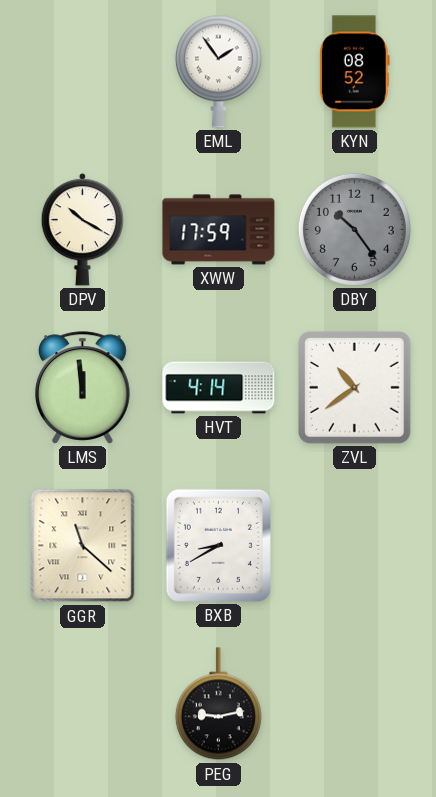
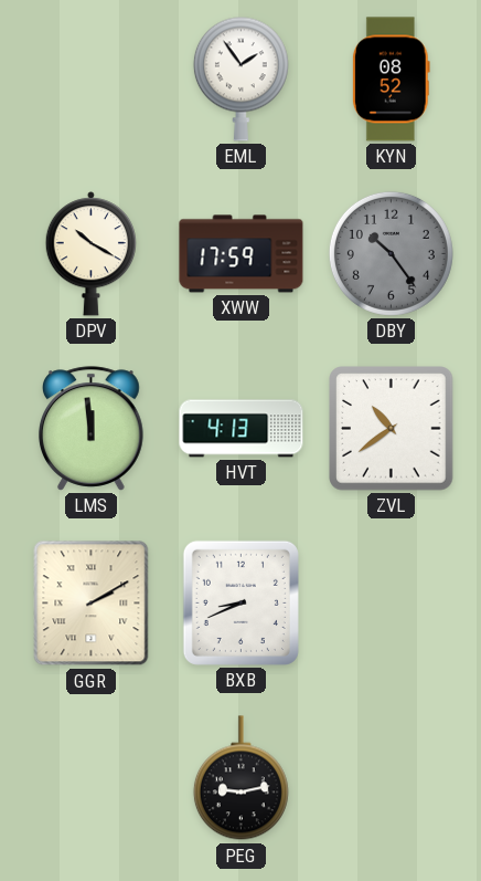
HVT: 4:14 -> 4:13
GGR: 11:22 -> 2:10
BXB: 8:40 -> 8:41
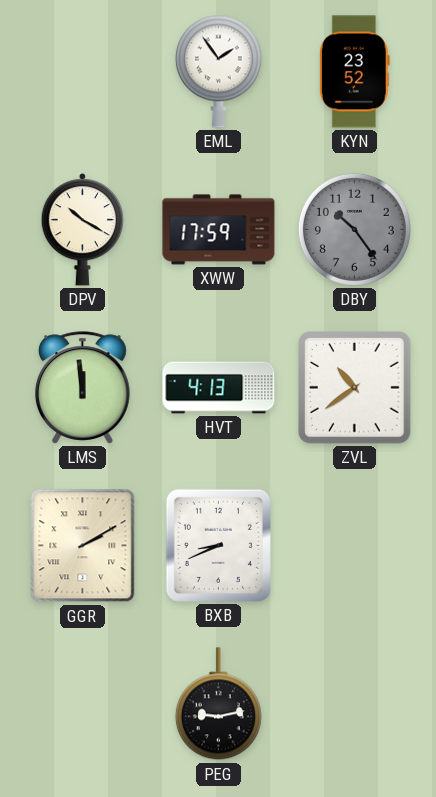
KYN: 08:52 -> 23:52
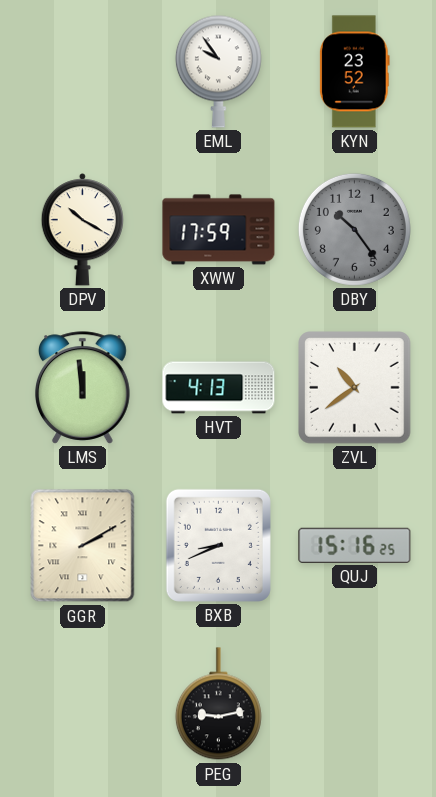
EML: 1:54 -> 9:54
QUJ: none -> 15:16
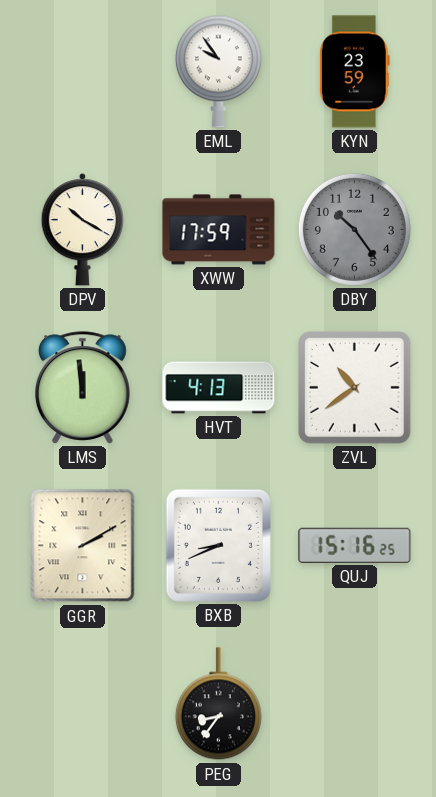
KYN: 23:52 -> 23:59
PEG: 9:13 -> 8:36
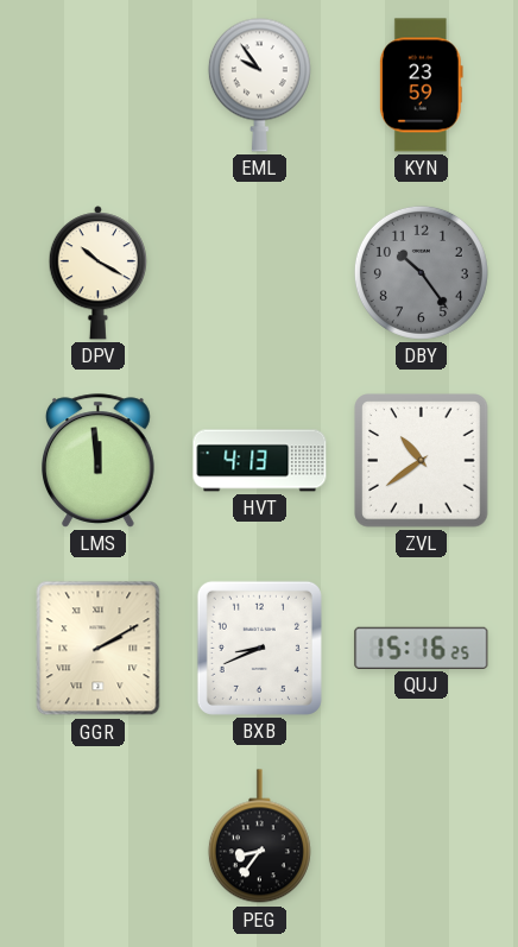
XWW: 17:59 -> none
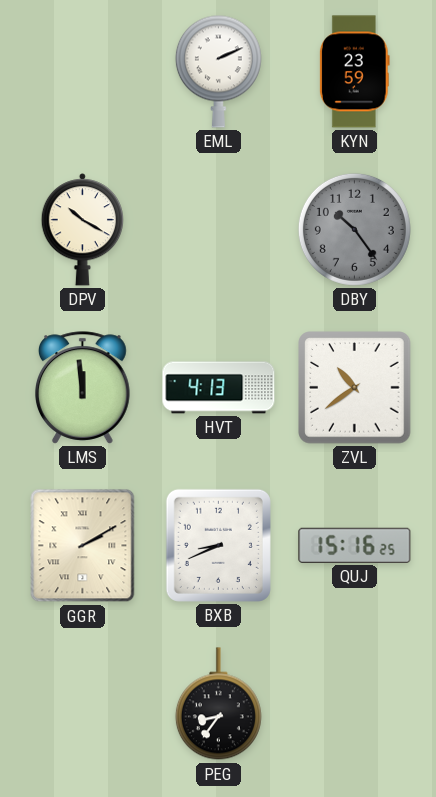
EML: 9:54 -> 2:11
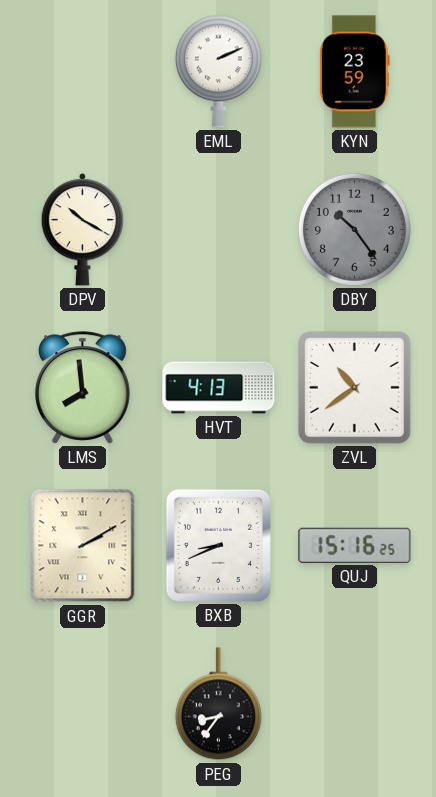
LMS: 11:59 -> 7:59
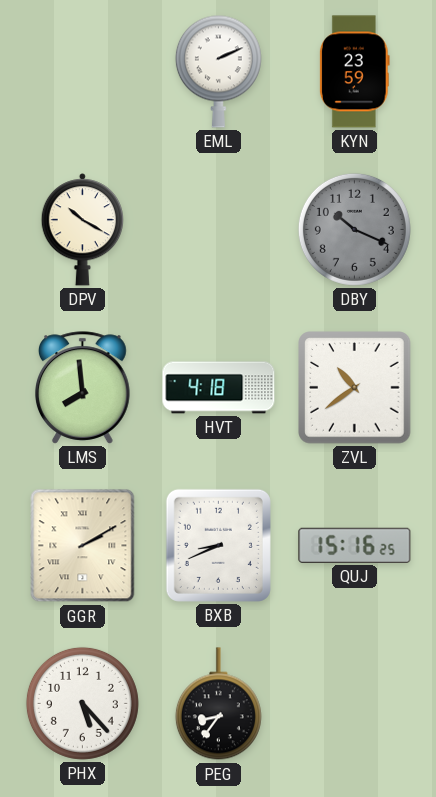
DBY: 10:24 -> 10:19
HVT: 4:13 -> 4:18
PHX: none -> 5:23
